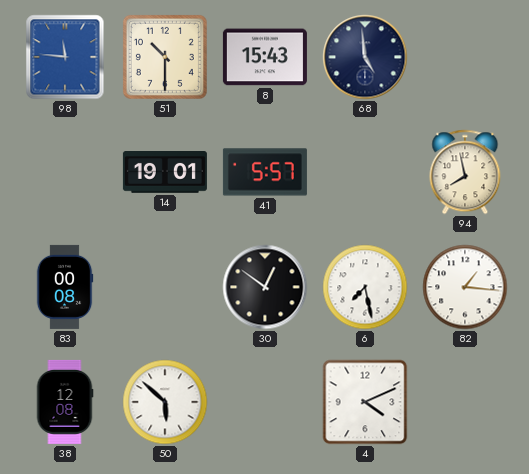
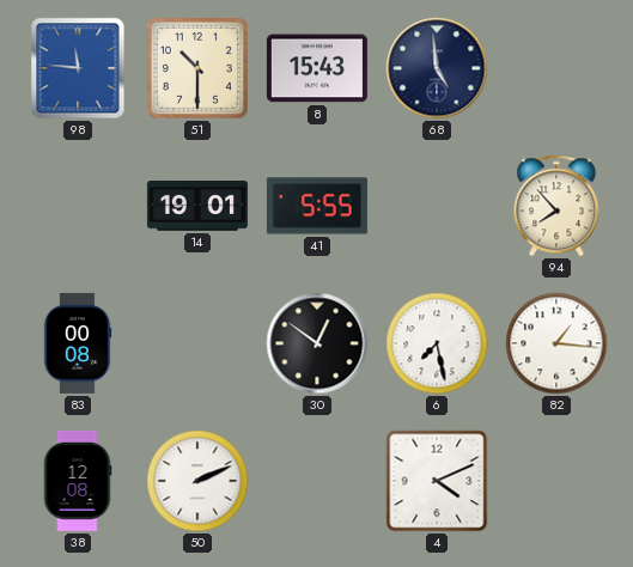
41: 5:57 -> 5:55
94: 7:58 -> 7:53
50: 5:52 -> 2:11
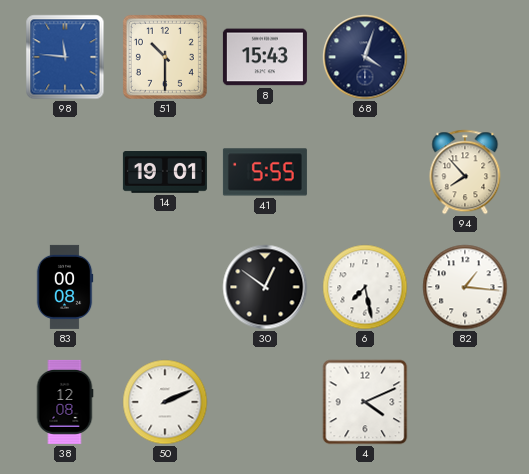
68: 4:59 -> 4:03
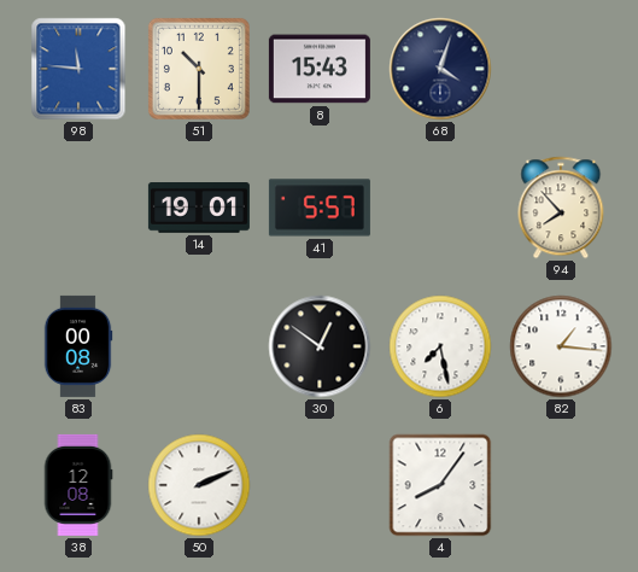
41: 5:55 -> 5:57
4: 4:11 -> 8:06
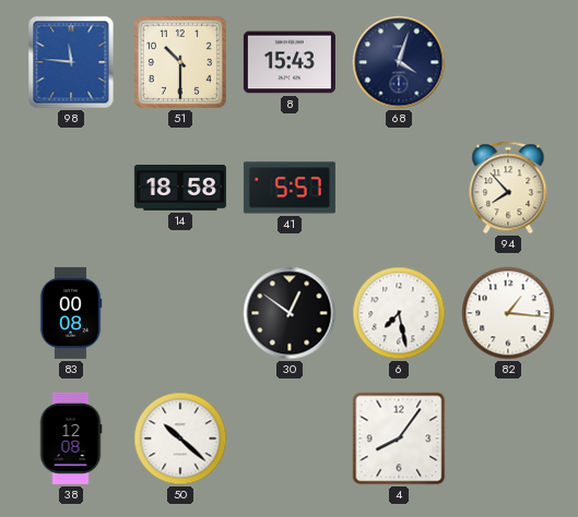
14: 19:01 -> 18:58
50: 2:11 -> 10:22
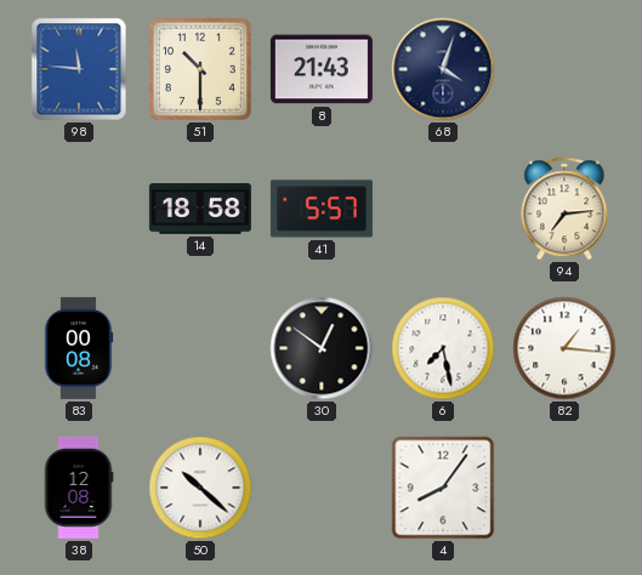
8: 15:43 -> 21:43
94: 7:53 -> 7:14
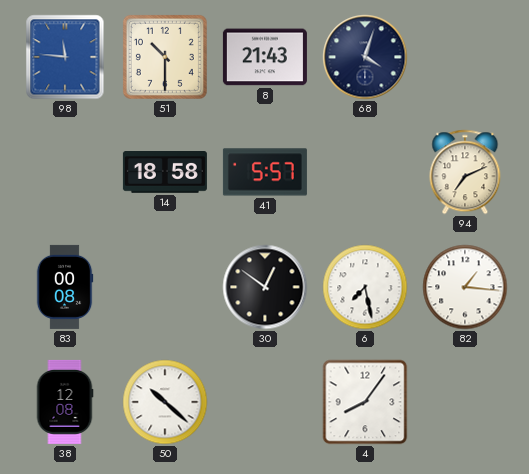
94: 7:14 -> 7:11
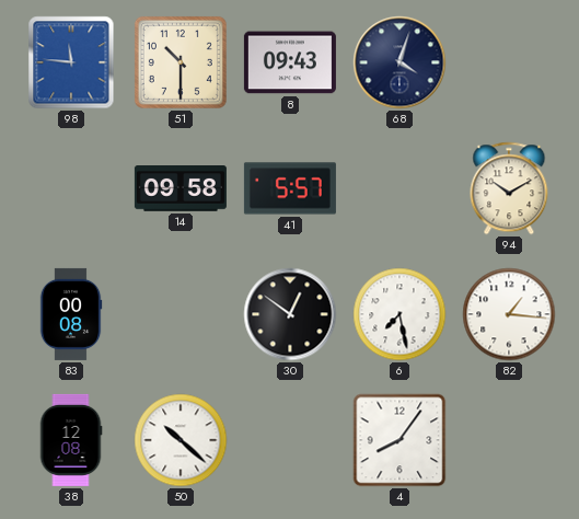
8: 21:43 -> 09:43
14: 18:58 -> 09:58
94: 7:11 -> 10:10
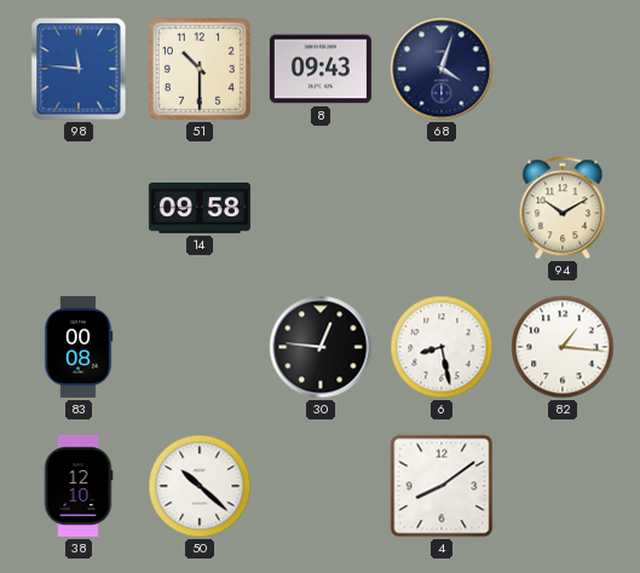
41: 5:57 -> none
30: 12:51 -> 12:46
6: 7:28 -> 8:28
38: 12:08 -> 12:10
4: 8:06 -> 8:09
